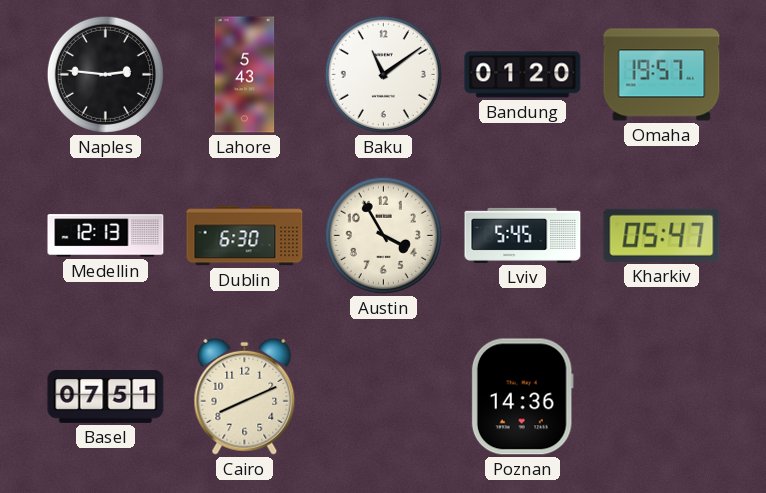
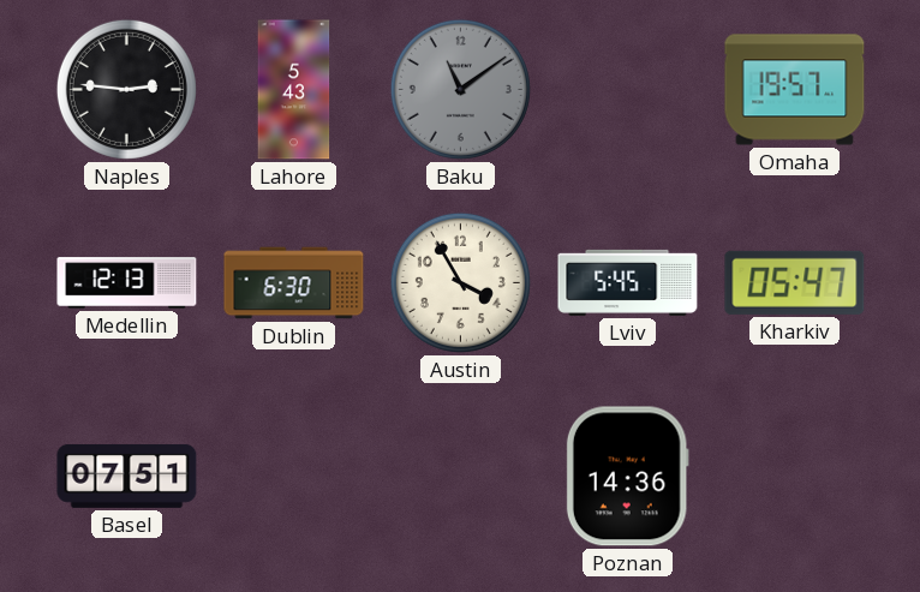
Baku dial: white -> grey
Bandung: 01:20 -> none
Cairo: 8:11 -> none
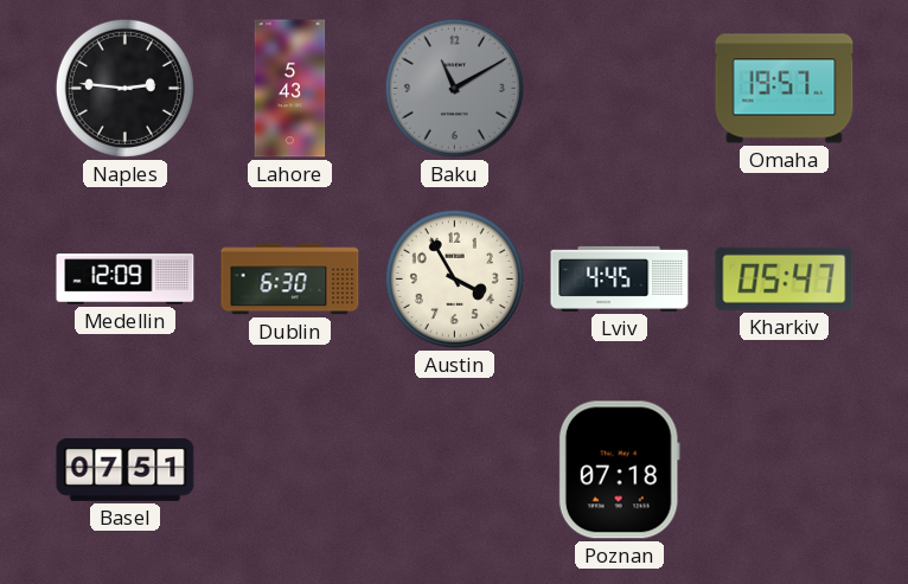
Baku: 11:09 -> 11:10
Medellin: 12:13 -> 12:09
Lviv: 5:45 -> 4:45
Poznan: 14:36 -> 07:18
